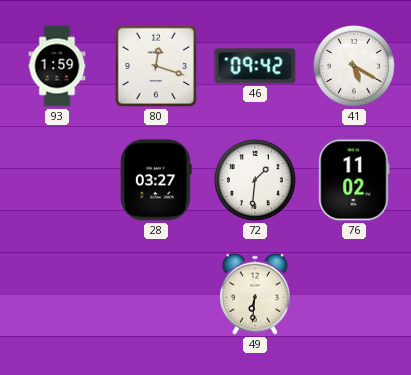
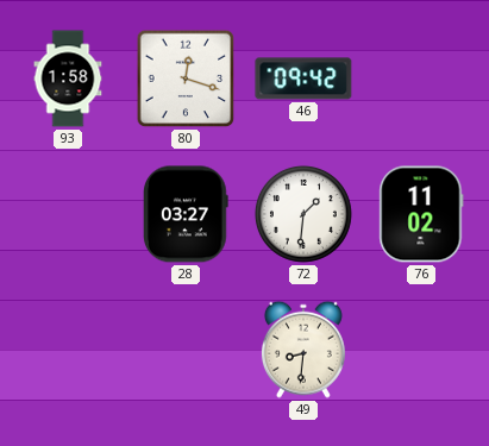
93: 1:59 -> 1:58
41: 5:20 -> none
49: 6:31 -> 8:31
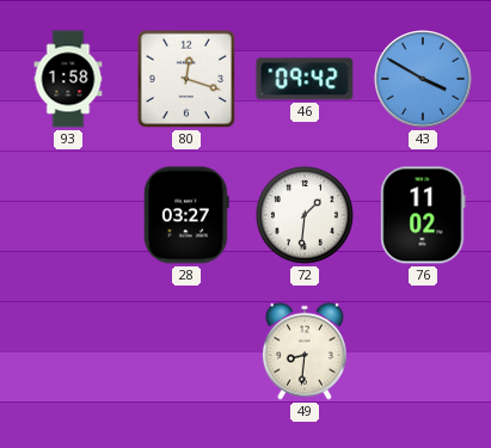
43: none -> 3:50
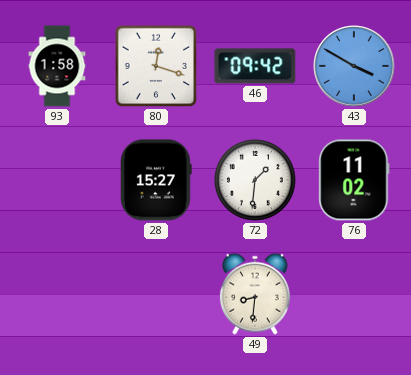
28: 03:27 -> 15:27
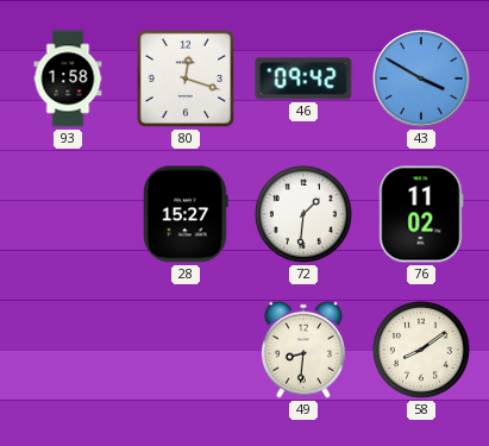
58: none -> 8:09
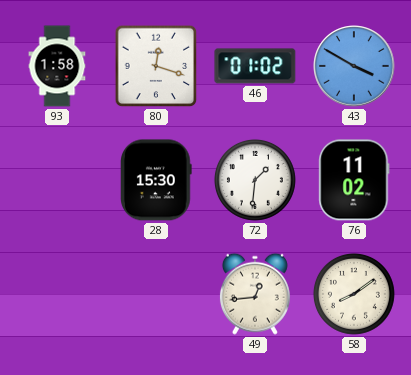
46: 09:42 -> 01:02
28: 15:27 -> 15:30
49: 8:31 -> 12:44
